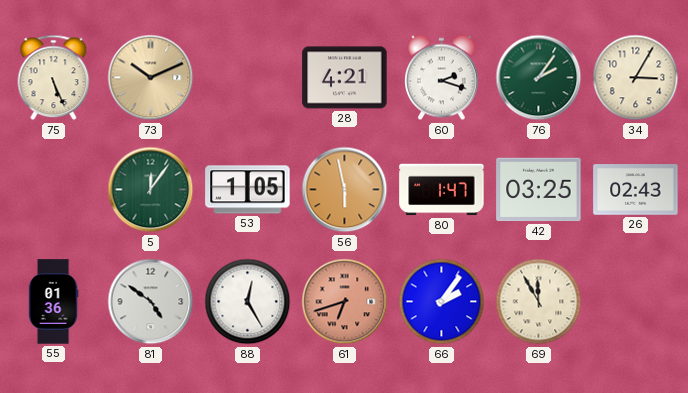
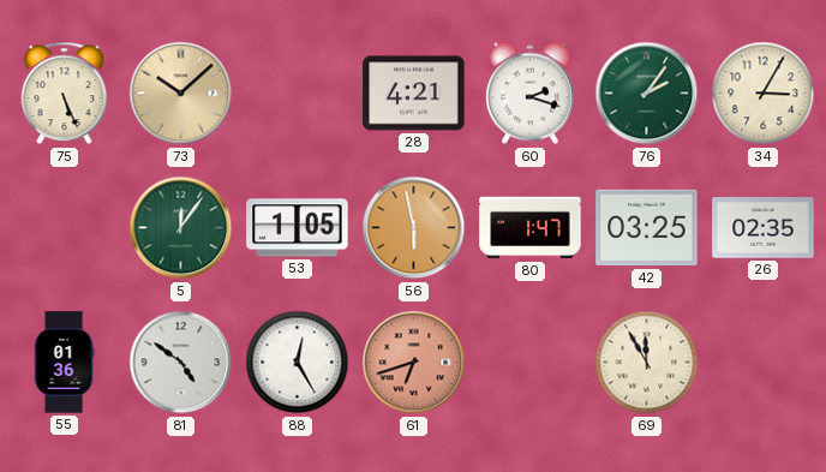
73: 10:11 -> 10:08
26: 02:43 -> 02:35
66: 2:06 -> none
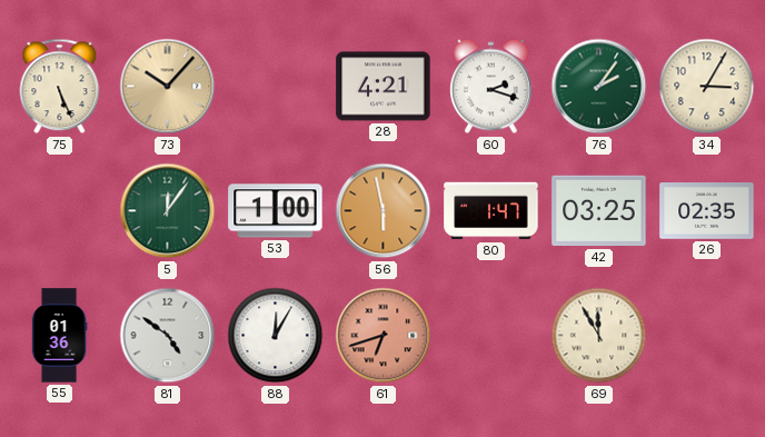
73: 10:08 -> 10:07
53: 1:05 -> 1:00
88: 12:25 -> 12:05
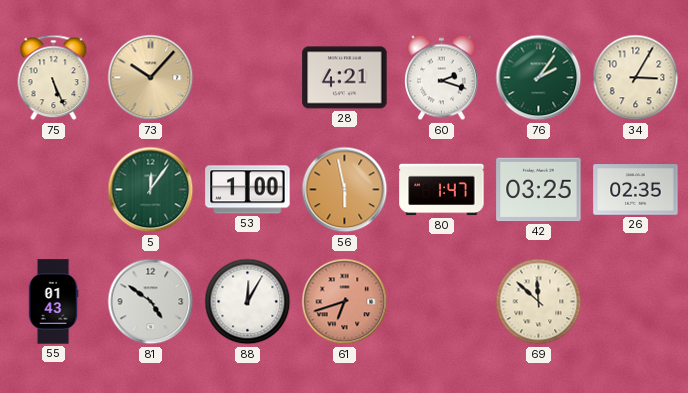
55: 01:36 -> 01:43
69: 11:55 -> 11:52
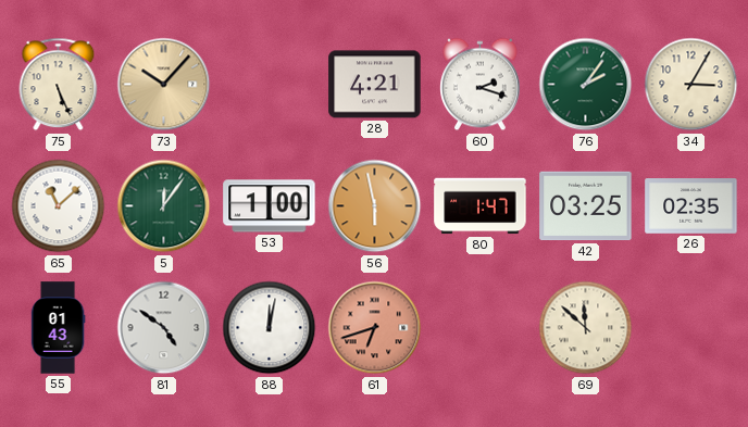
65: none -> 11:08
88: 12:05 -> 12:02
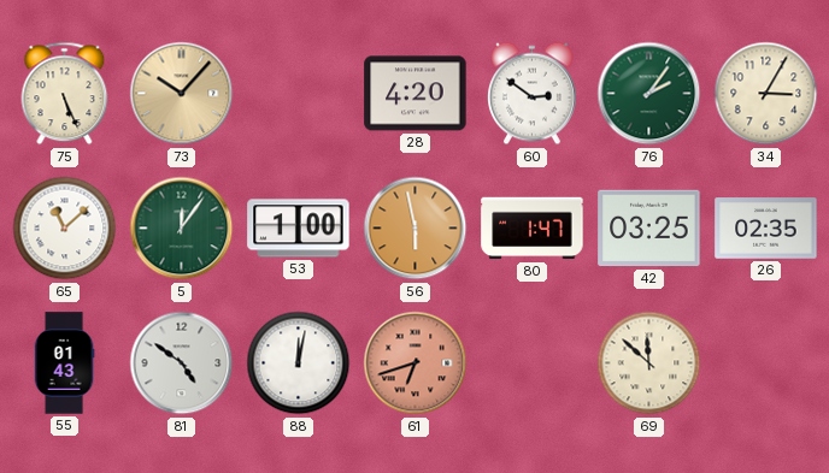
28: 4:21 -> 4:20
60: 2:18 -> 2:51
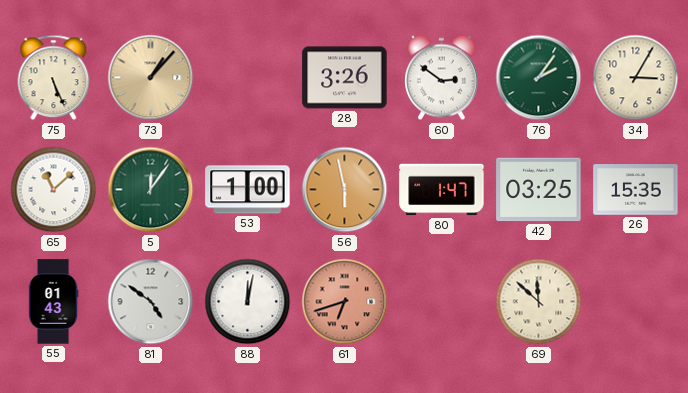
73: 10:07 -> 1:07
28: 4:20 -> 3:26
26: 02:35 -> 15:35
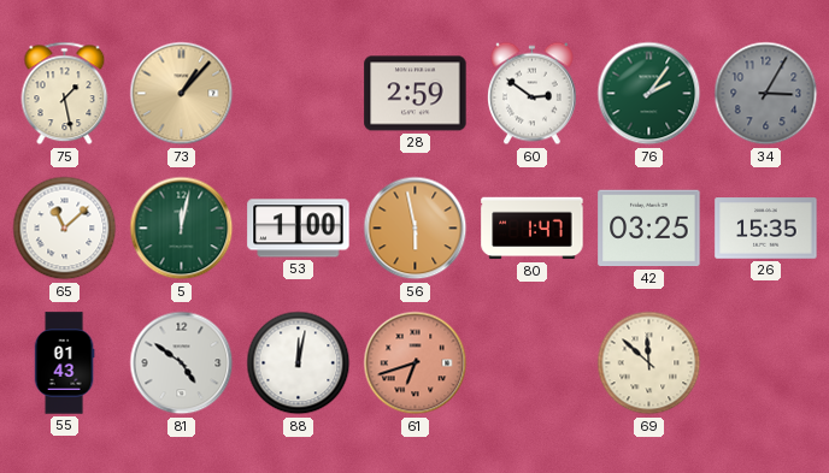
75: 5:26 -> 1:28
28: 3:26 -> 2:59
34 dial: cream -> grey
5: 12:06 -> 12:02
